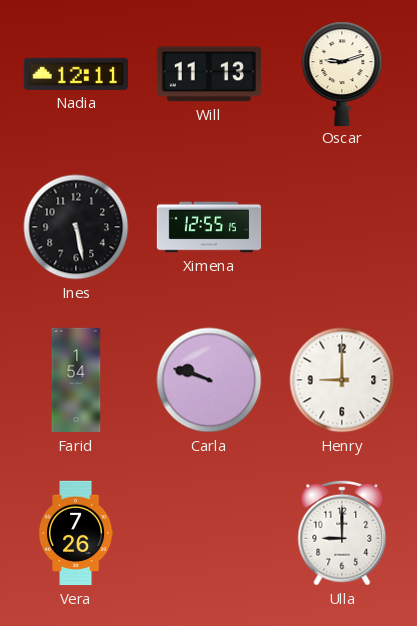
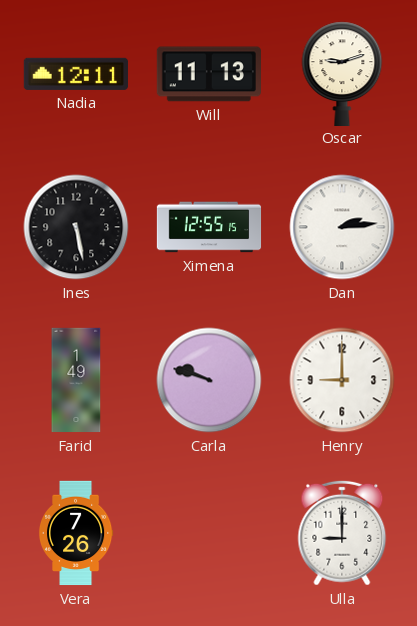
Dan: none -> 2:14
Farid: 1:54 -> 1:49
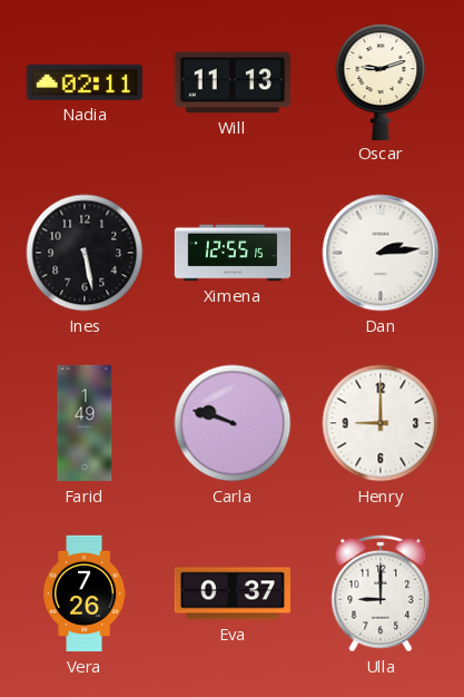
Nadia: 12:11 -> 02:11
Eva: none -> 0:37
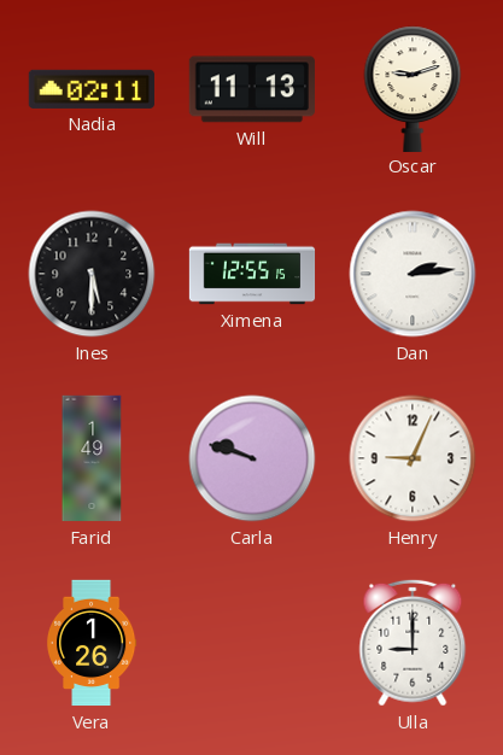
Ines: 5:28 -> 5:30
Henry: 9:00 -> 9:04
Vera: 7:26 -> 1:26
Eva: 0:37 -> none
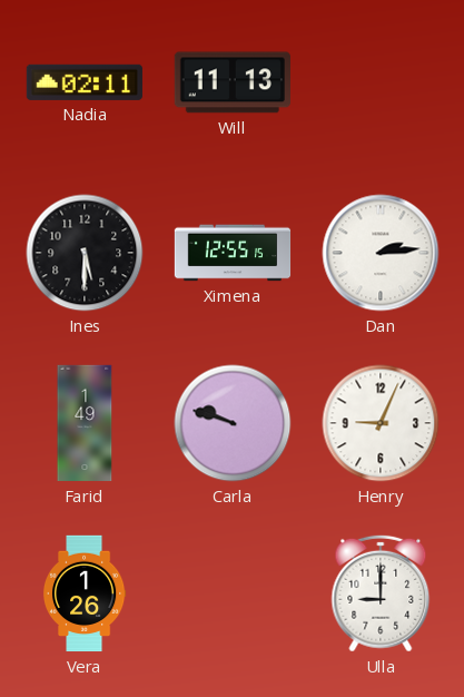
Oscar: 9:12 -> none
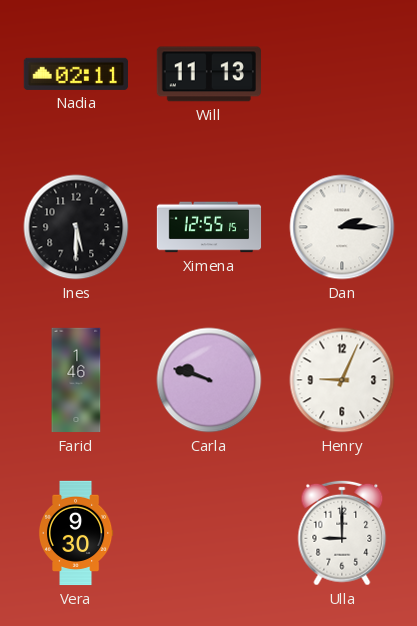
Dan: 2:14 -> 2:15
Farid: 1:49 -> 1:46
Vera: 1:26 -> 9:30
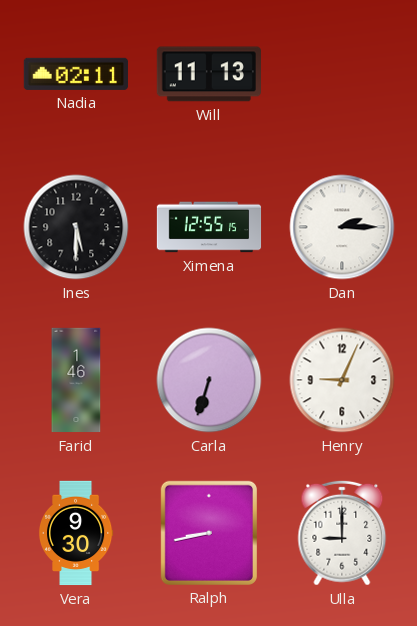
Carla: 9:48 -> 6:33
Ralph: none -> 8:43
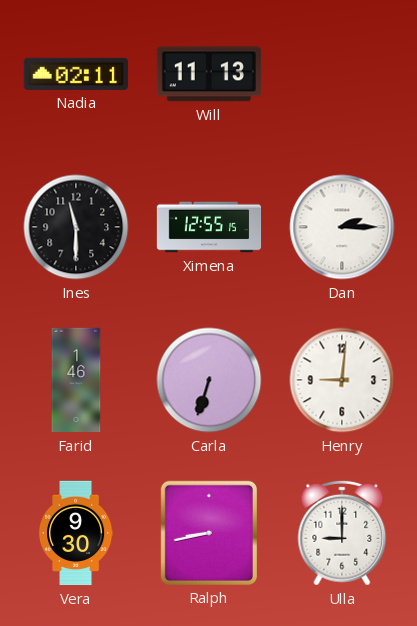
Ines: 5:30 -> 11:30
Henry: 9:04 -> 9:01
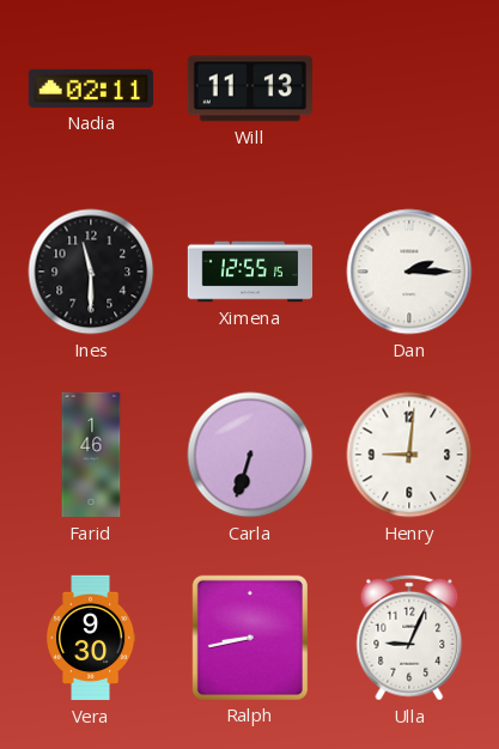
Ulla: 9:00 -> 9:04
